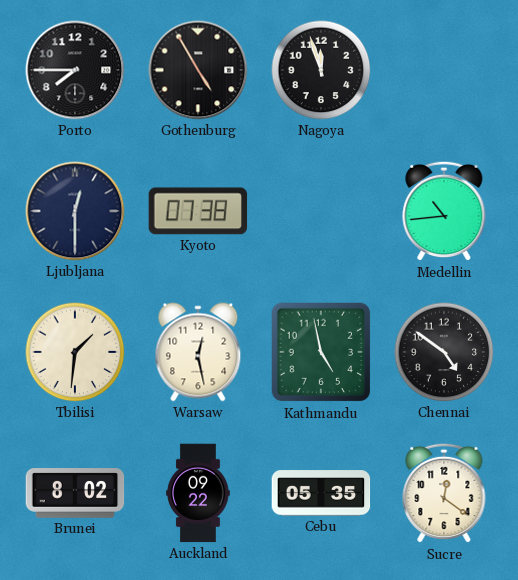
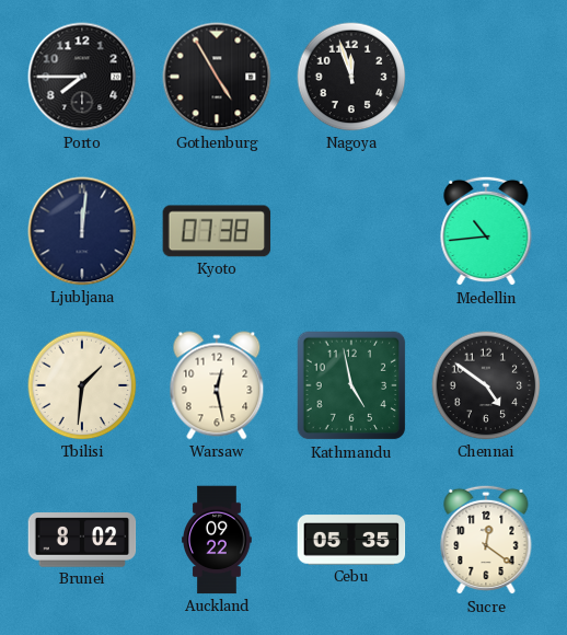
Ljubljana: 12:30 -> 12:01
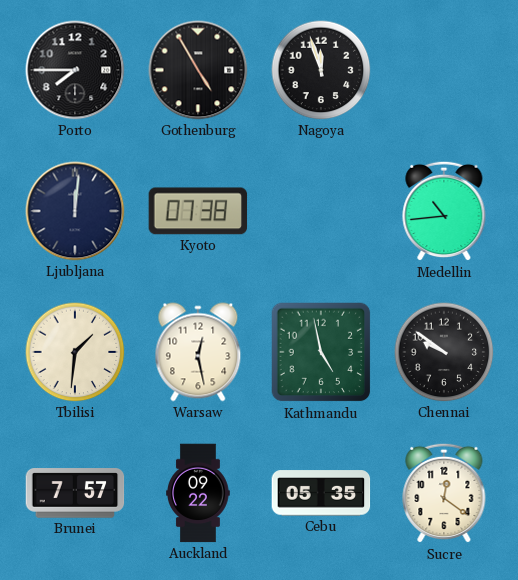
Chennai: 4:51 -> 9:51
Brunei: 8:02 -> 7:57
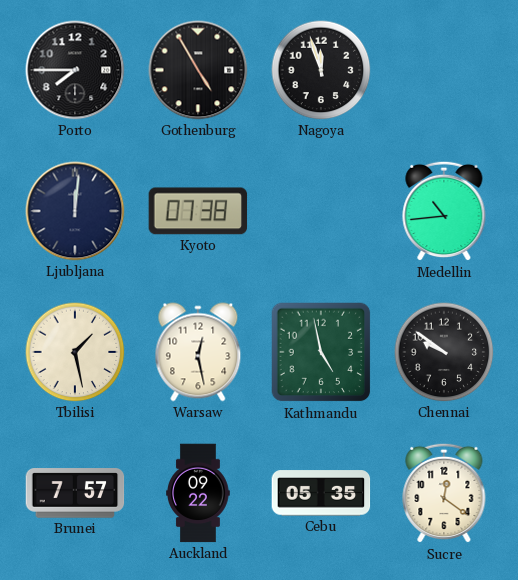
Tbilisi: 1:31 -> 1:28
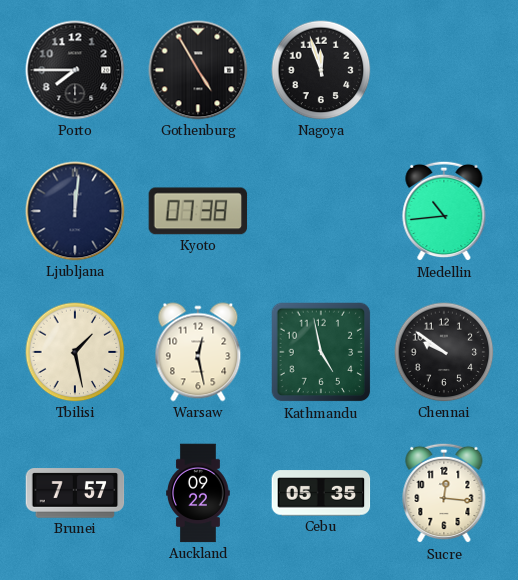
Sucre: 12:21 -> 12:16
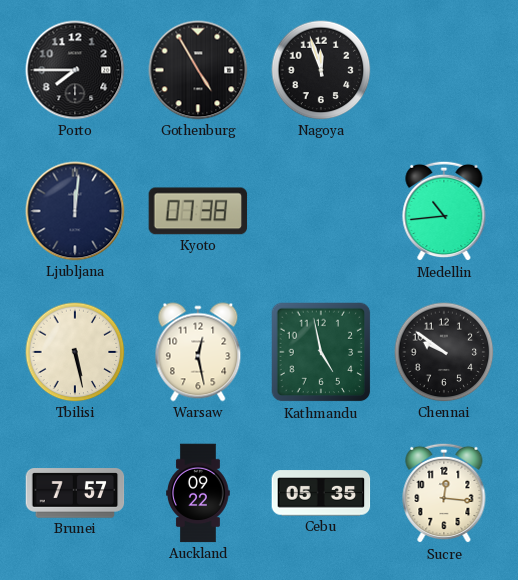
Tbilisi: 1:28 -> 5:28
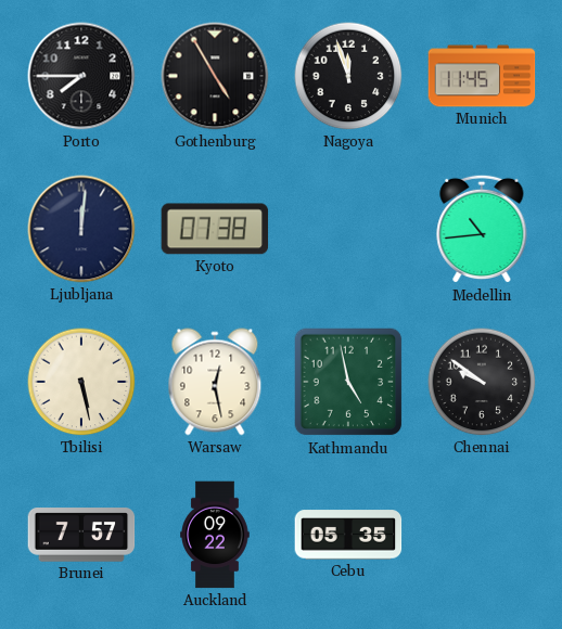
Munich: none -> 11:45
Sucre: 12:16 -> none
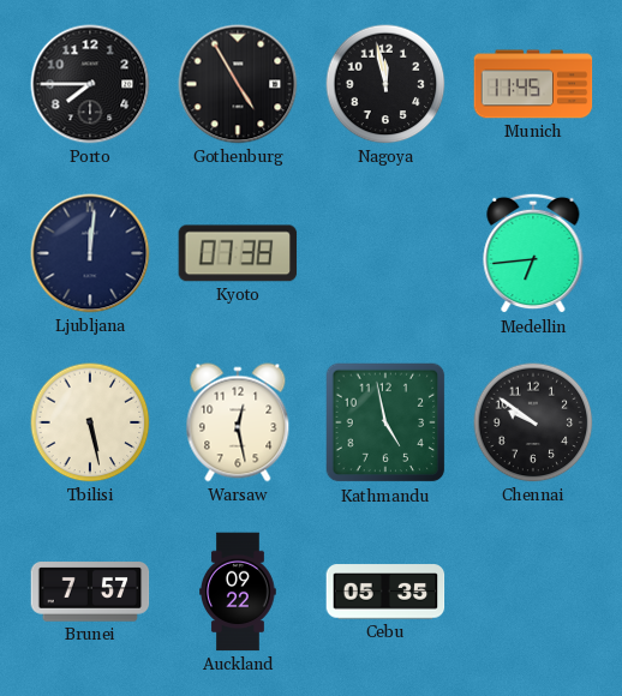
Nagoya: 11:57 -> 11:58
Medellin: 10:44 -> 6:44
